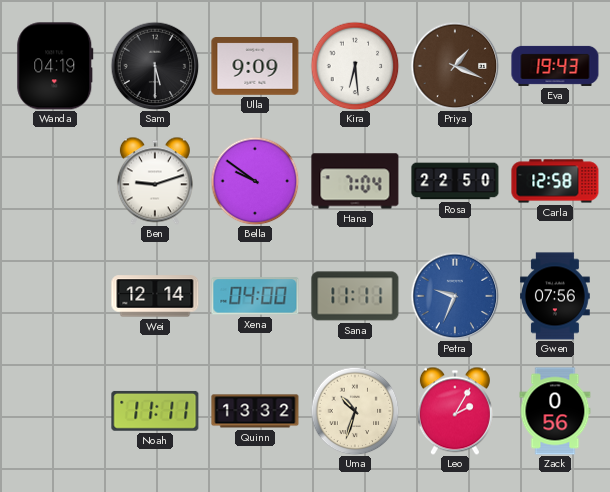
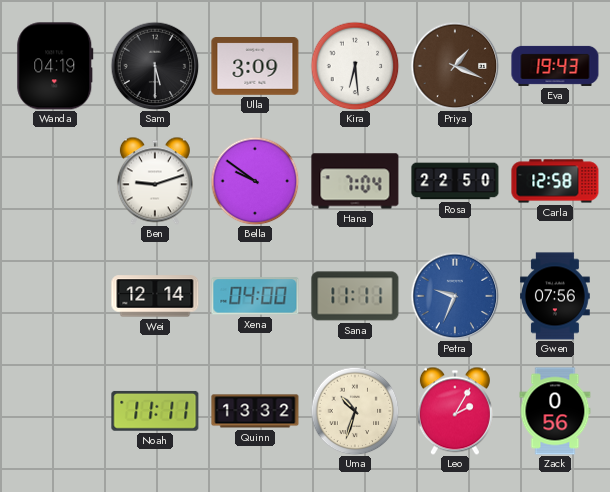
Ulla: 9:09 -> 3:09
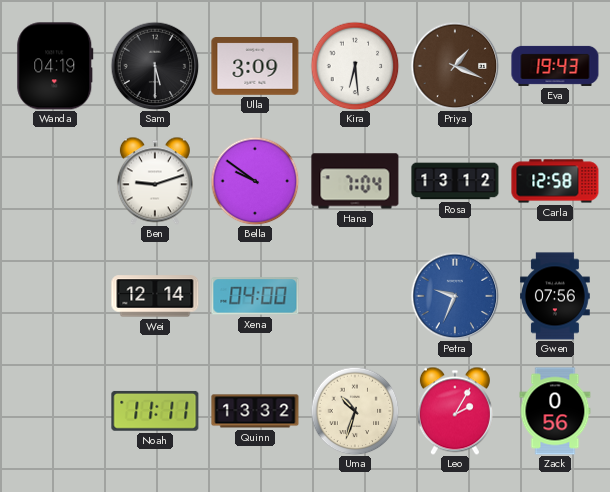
Rosa: 22:50 -> 13:12
Sana: 11:11 -> none
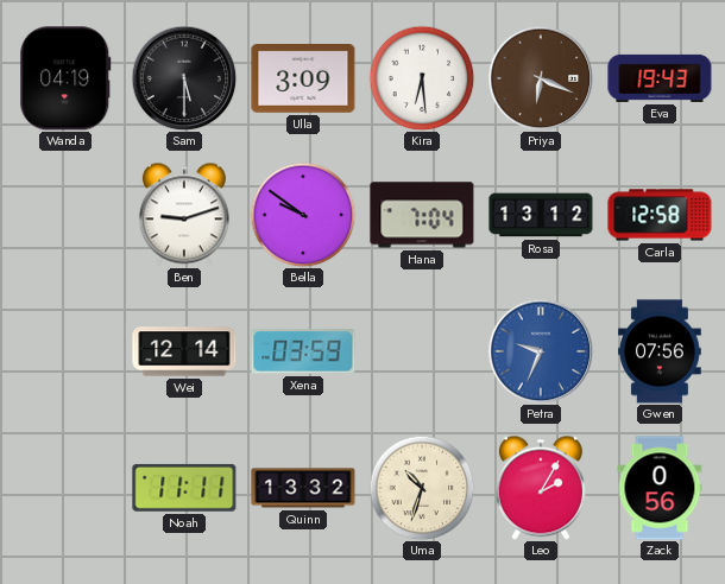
Priya: 1:19 -> 6:19
Xena: 04:00 -> 03:59
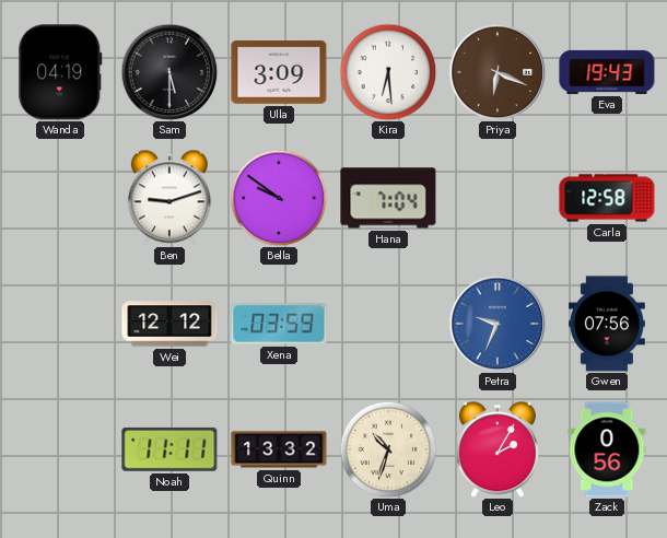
Rosa: 13:12 -> none
Wei: 12:14 -> 12:12
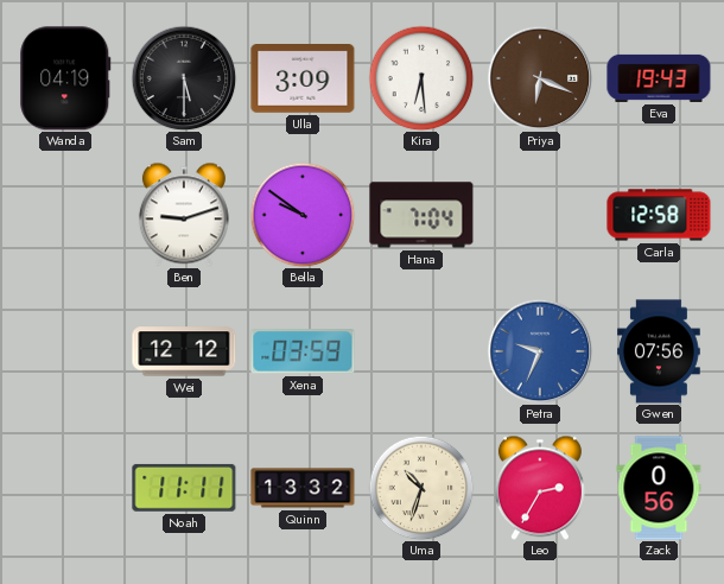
Leo: 2:05 -> 2:35
